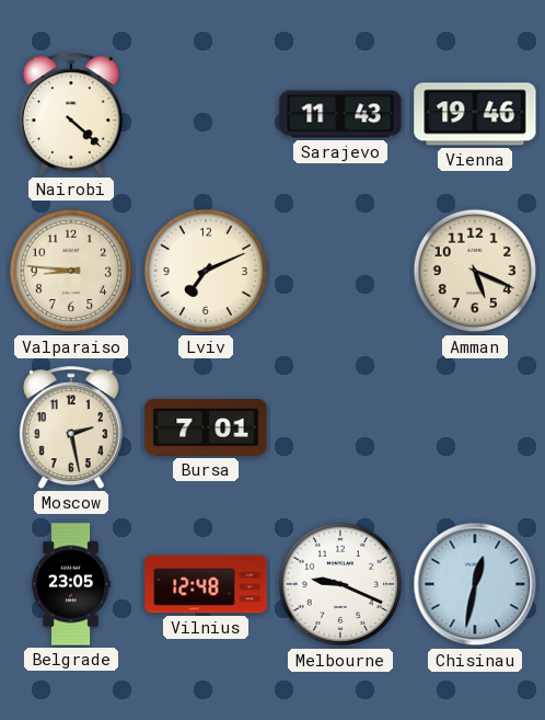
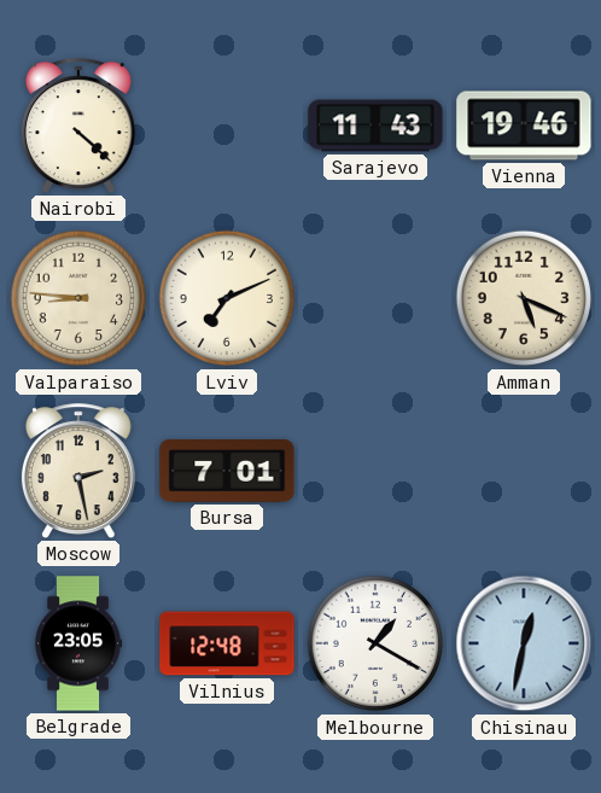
Melbourne: 9:19 -> 1:20
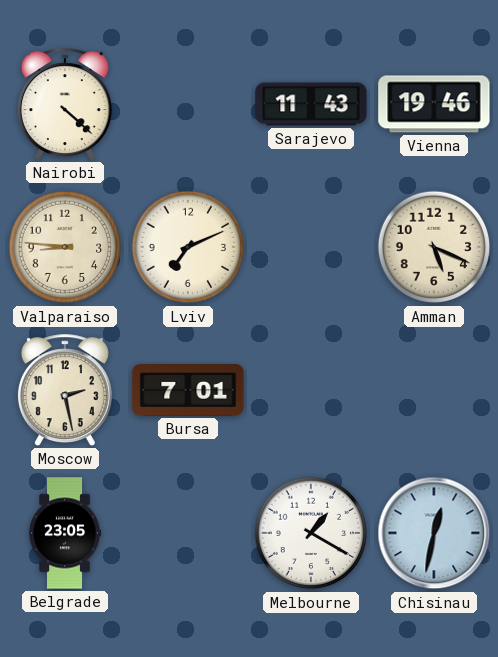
Vilnius: 12:48 -> none
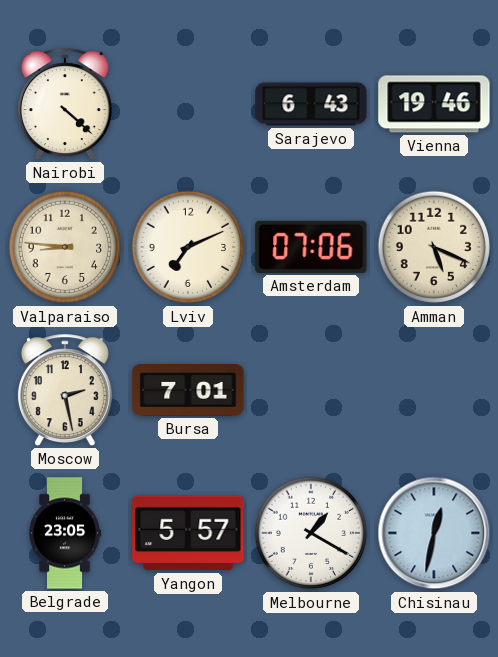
Sarajevo: 11:43 -> 6:43
Amsterdam: none -> 07:06
Yangon: none -> 5:57
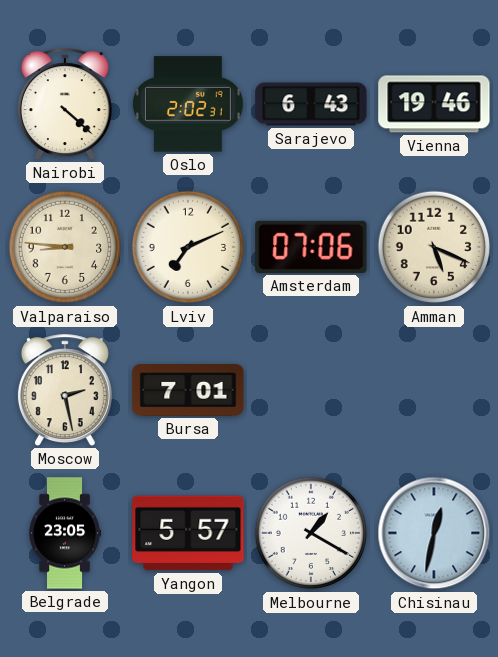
Oslo: none -> 2:02
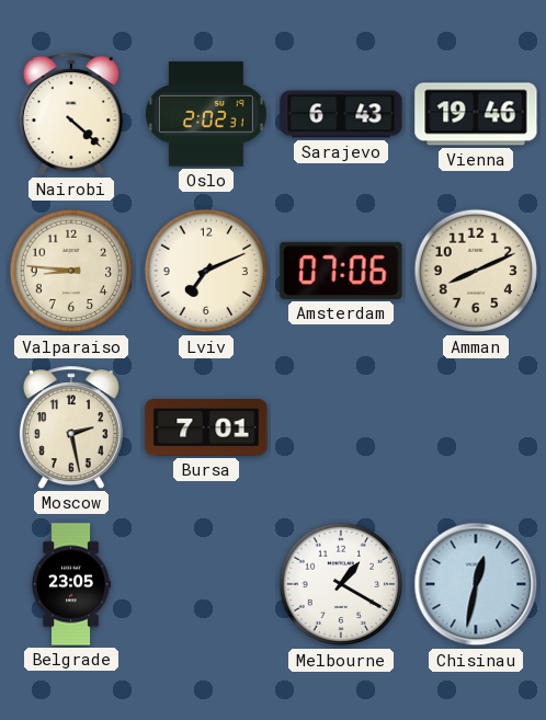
Amman: 5:19 -> 8:11
Yangon: 5:57 -> none
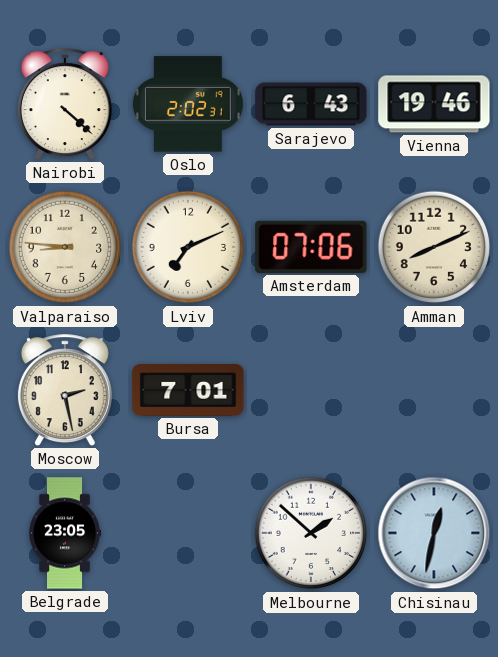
Melbourne: 1:20 -> 1:52
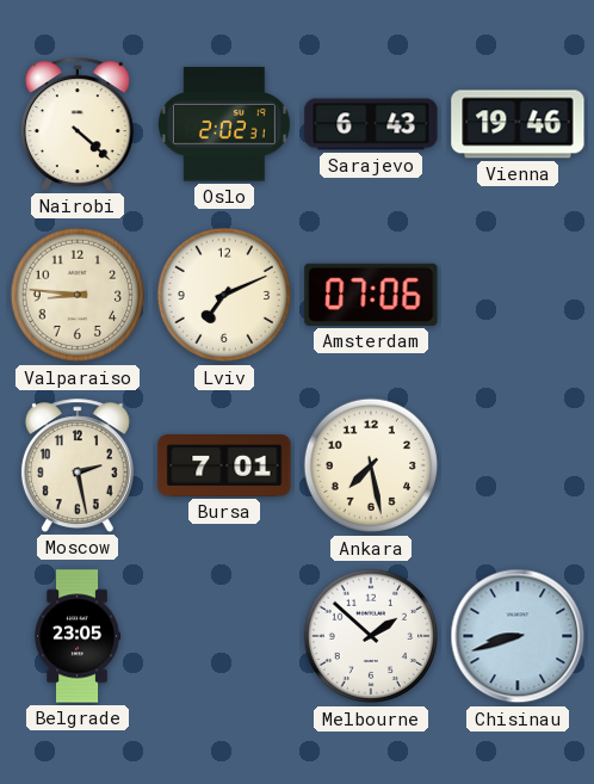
Amman: 8:11 -> none
Ankara: none -> 7:28
Chisinau: 12:32 -> 8:42
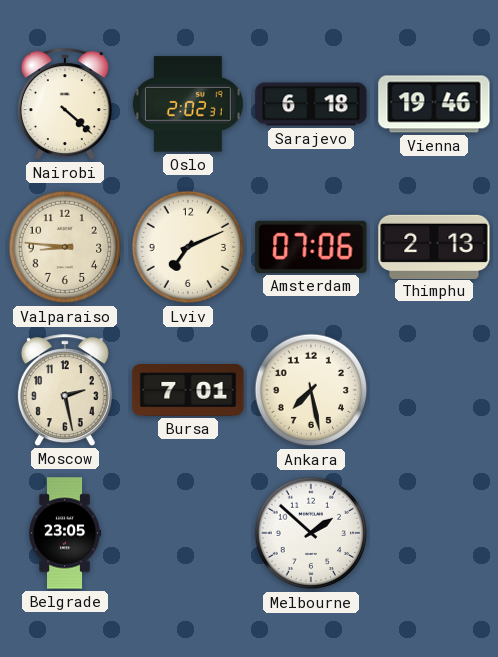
Sarajevo: 6:43 -> 6:18
Thimphu: none -> 2:13
Chisinau: 8:42 -> none
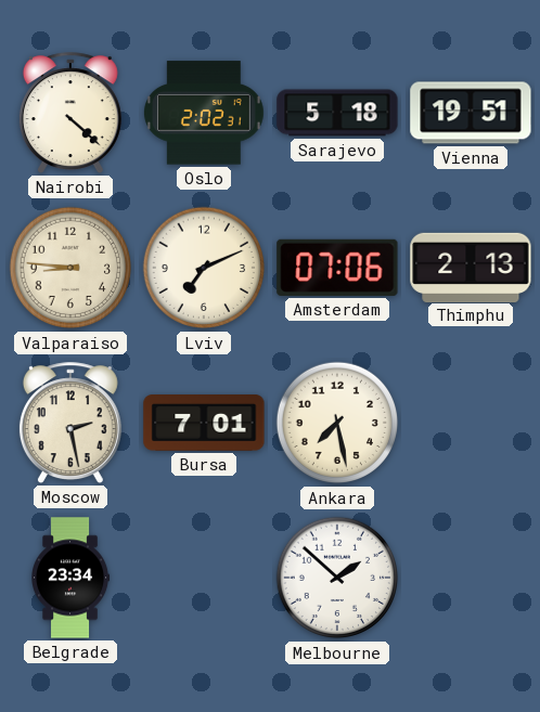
Sarajevo: 6:18 -> 5:18
Vienna: 19:46 -> 19:51
Belgrade: 23:05 -> 23:34
